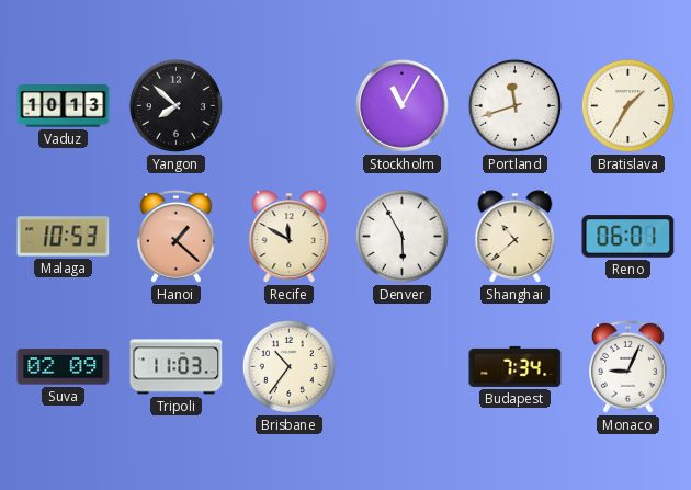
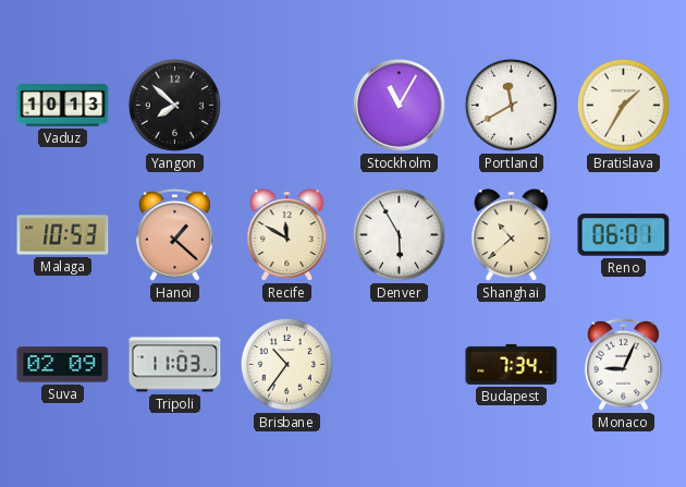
Portland: 11:42 -> 11:40
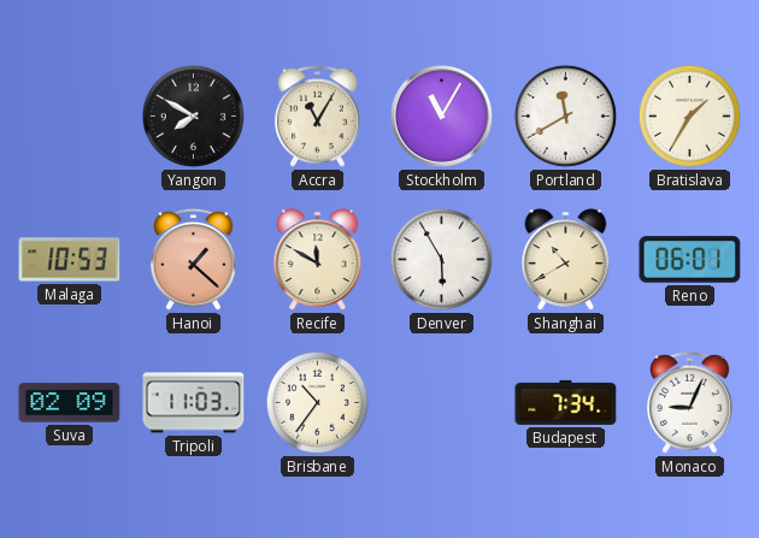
Vaduz: 10:13 -> none
Yangon: 7:52 -> 7:50
Accra: none -> 11:05
Shanghai: 10:38 -> 10:40
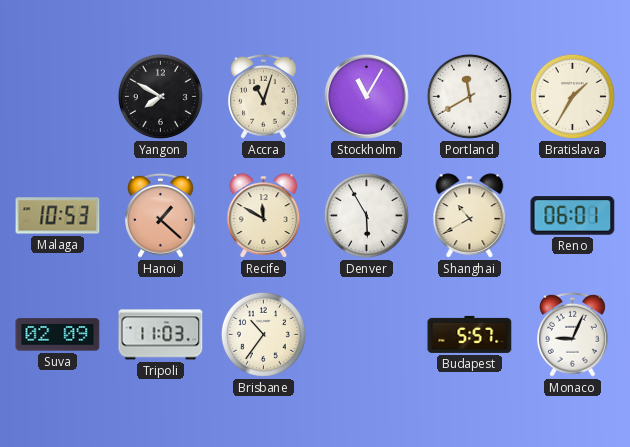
Accra: 11:05 -> 11:03
Budapest: 7:34 -> 5:57
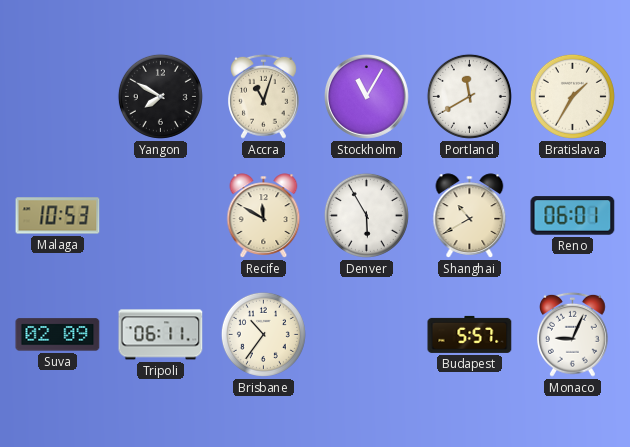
Hanoi: 1:22 -> none
Tripoli: 11:03 -> 06:11
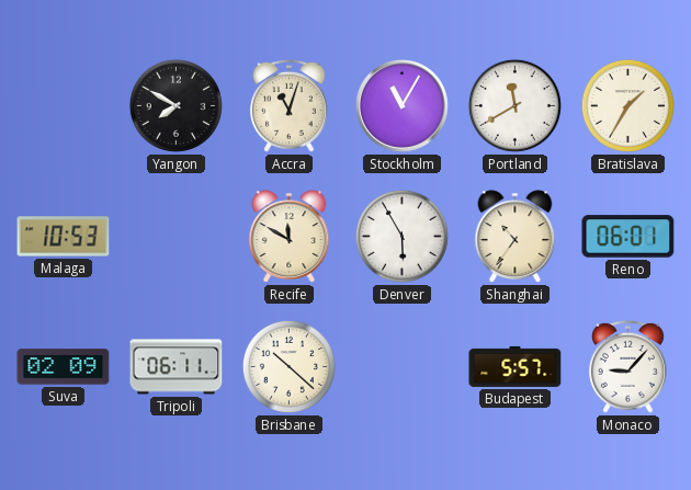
Shanghai: 10:40 -> 10:36
Brisbane: 10:36 -> 10:22
Monaco: 9:04 -> 9:07
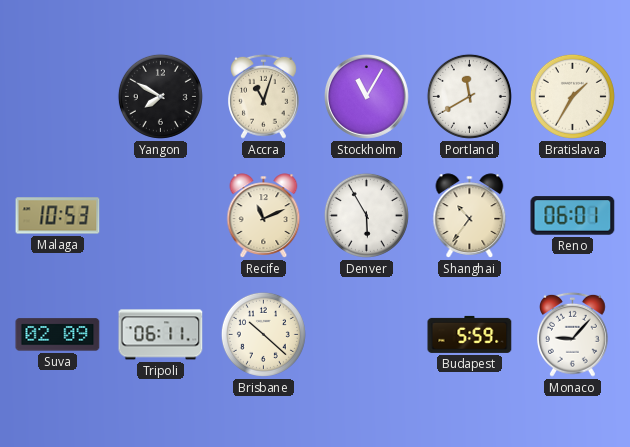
Recife: 11:50 -> 11:11
Budapest: 5:57 -> 5:59
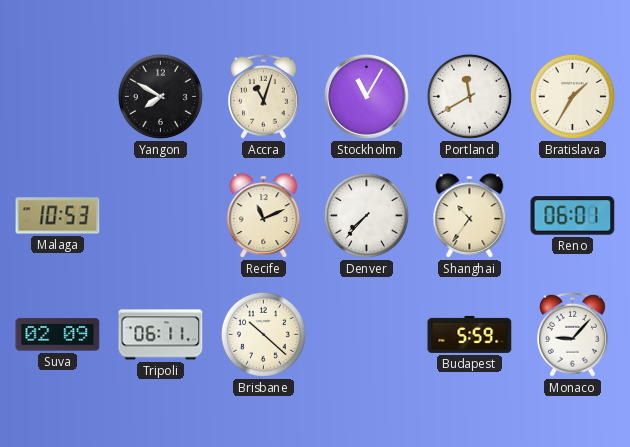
Denver: 5:55 -> 7:37
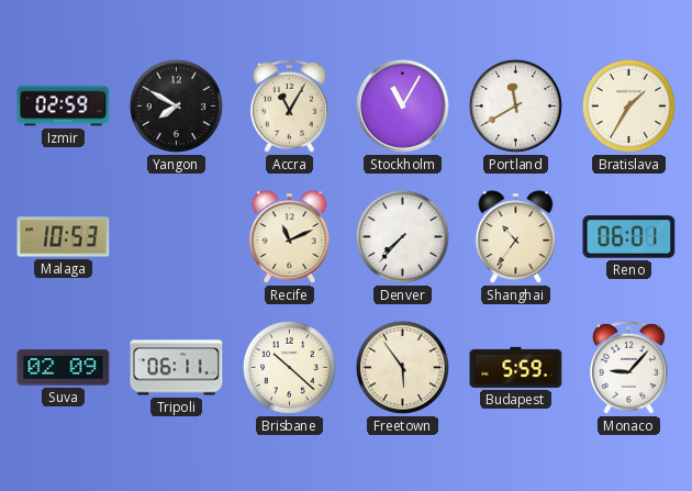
Izmir: none -> 02:59
Accra: 11:03 -> 11:05
Freetown: none -> 5:54
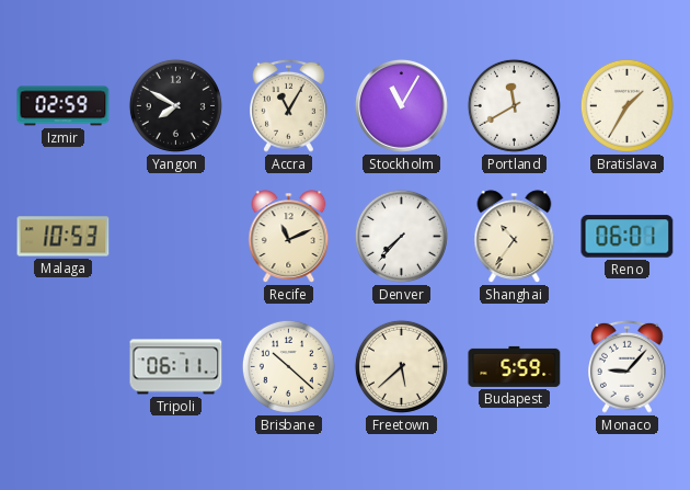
Suva: 02:09 -> none
Freetown: 5:54 -> 5:38
